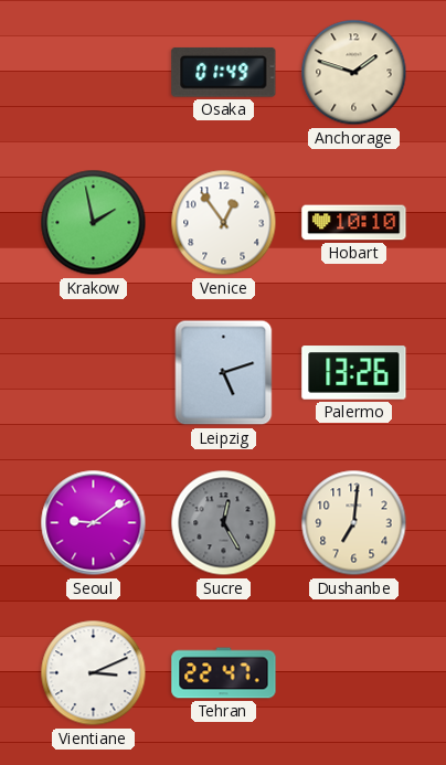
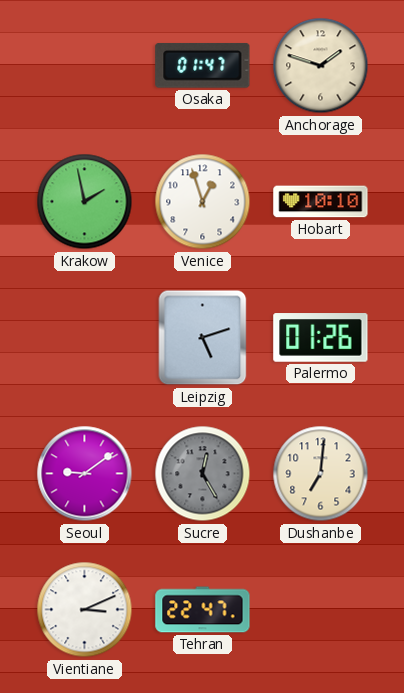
Osaka: 01:49 -> 01:47
Venice: 12:54 -> 12:57
Palermo: 13:26 -> 01:26
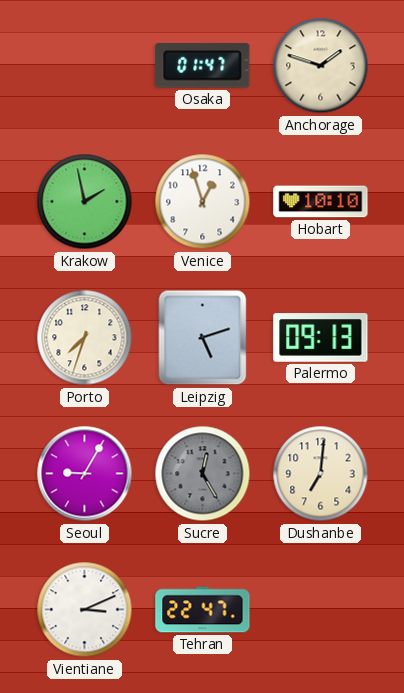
Porto: none -> 7:33
Palermo: 01:26 -> 09:13
Seoul: 9:09 -> 9:05
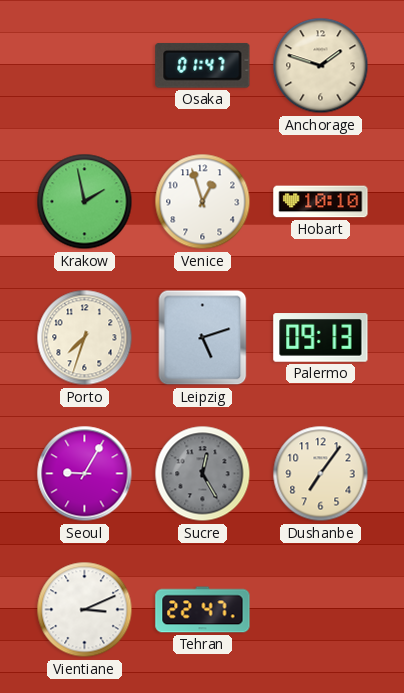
Dushanbe: 7:01 -> 7:06
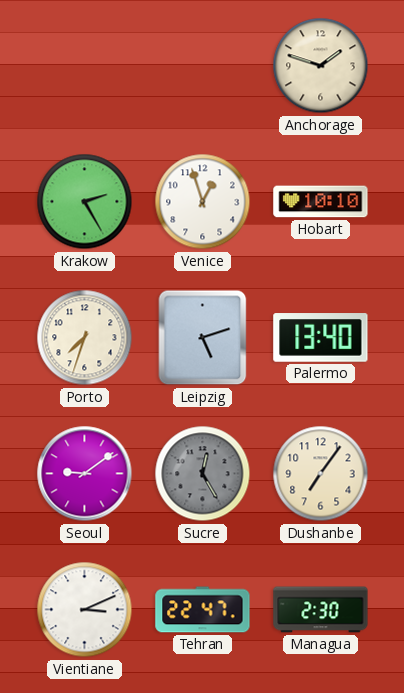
Osaka: 01:47 -> none
Krakow: 1:58 -> 2:25
Palermo: 09:13 -> 13:40
Seoul: 9:05 -> 9:09
Managua: none -> 2:30
